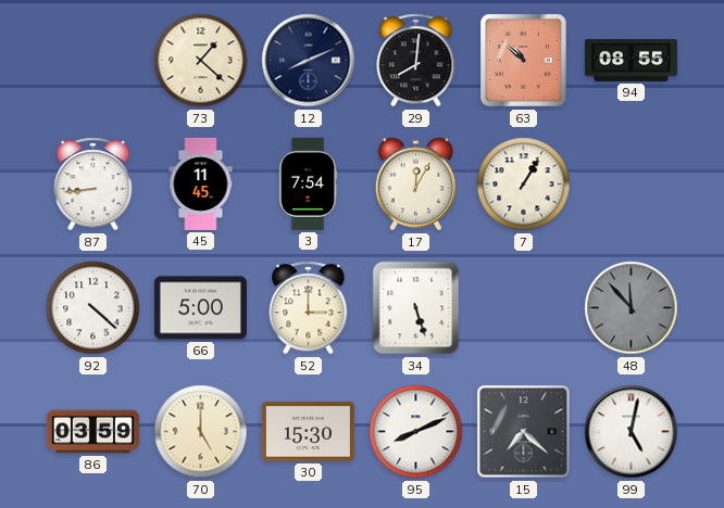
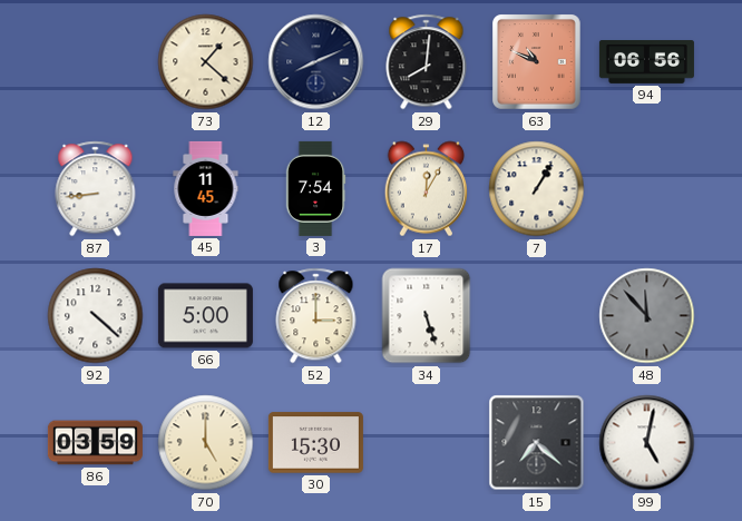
63: 10:52 -> 10:49
94: 08:55 -> 06:56
95: 8:11 -> none
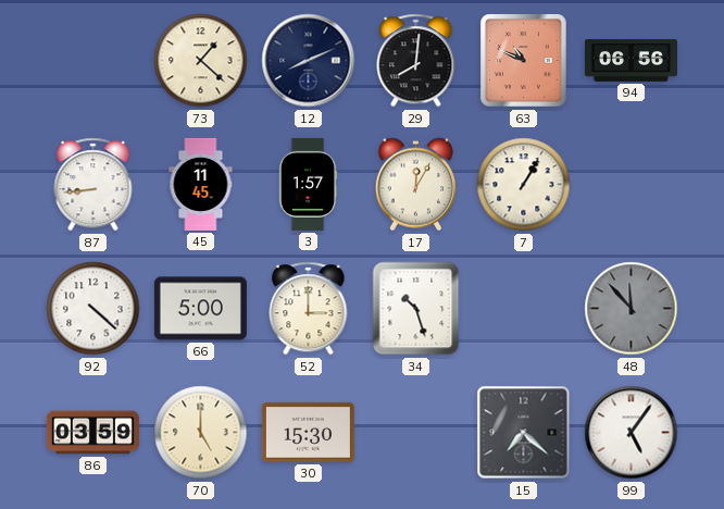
3: 7:54 -> 1:57
34: 5:27 -> 10:27
99: 5:02 -> 5:06
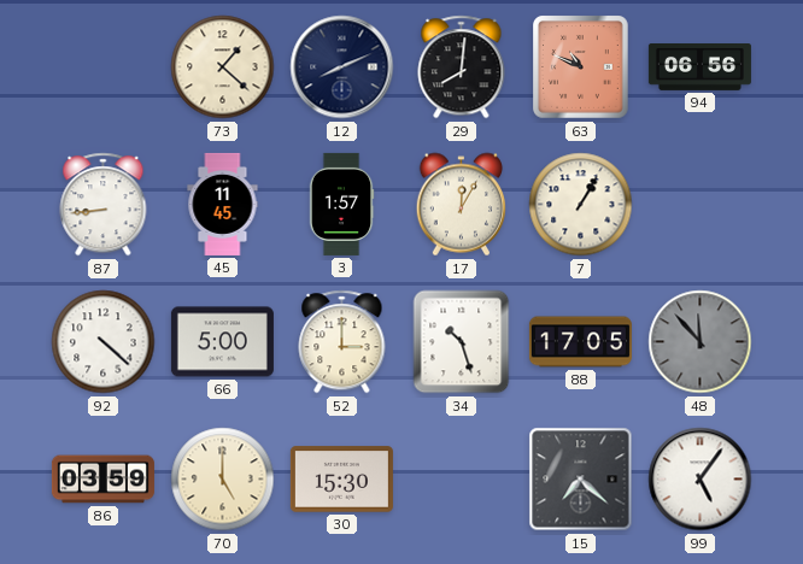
88: none -> 17:05
